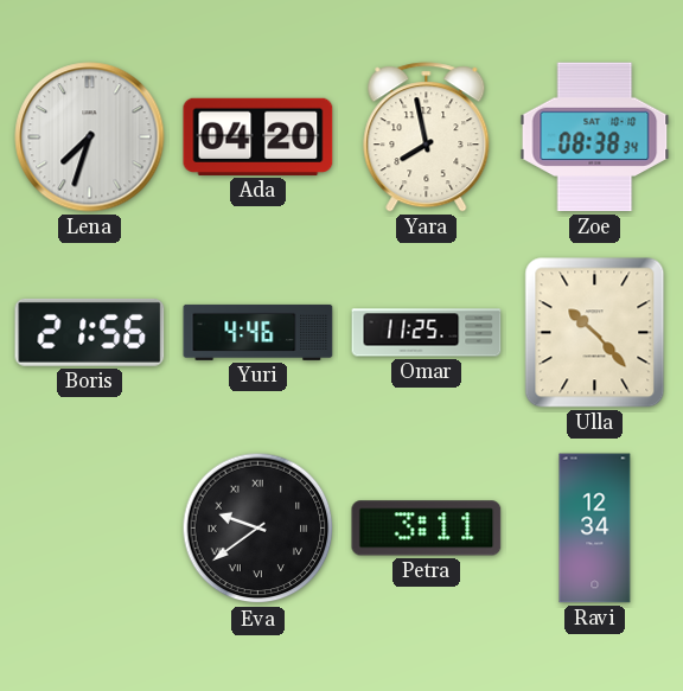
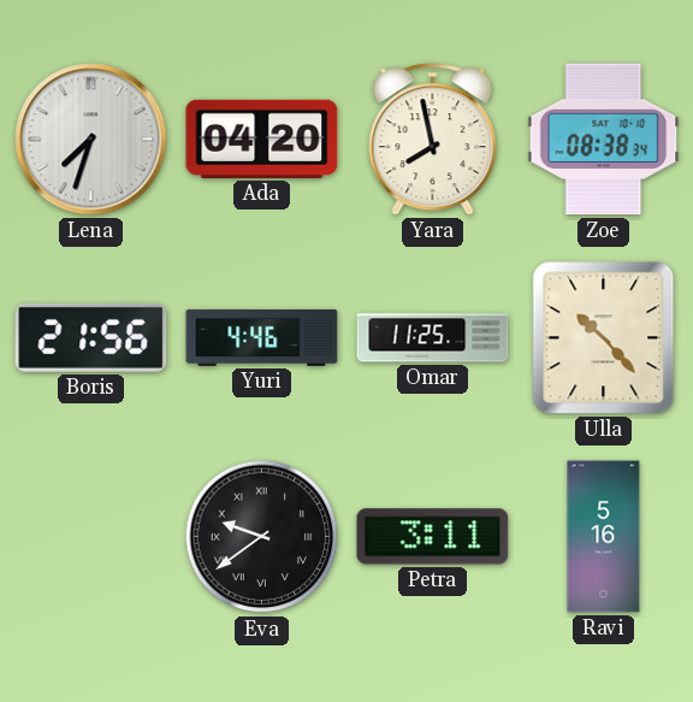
Ravi: 12:34 -> 5:16
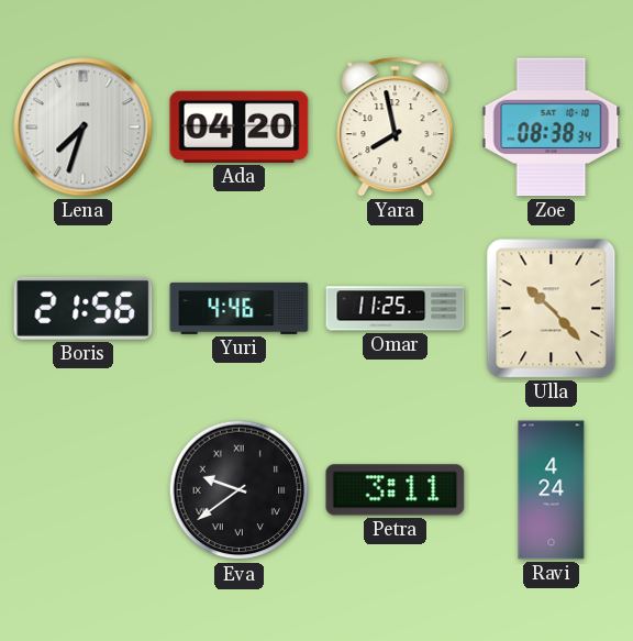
Ravi: 5:16 -> 4:24
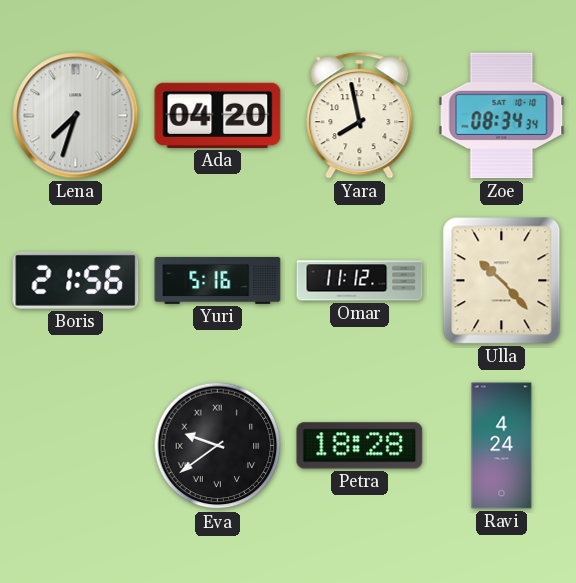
Zoe: 08:38 -> 08:34
Yuri: 4:46 -> 5:16
Omar: 11:25 -> 11:12
Petra: 3:11 -> 18:28
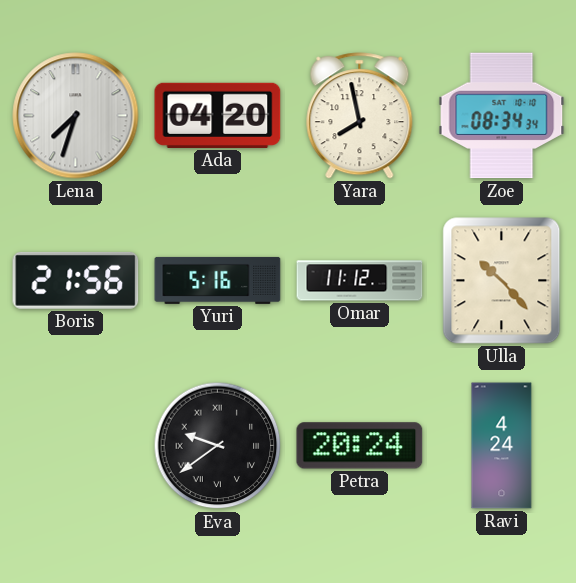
Petra: 18:28 -> 20:24
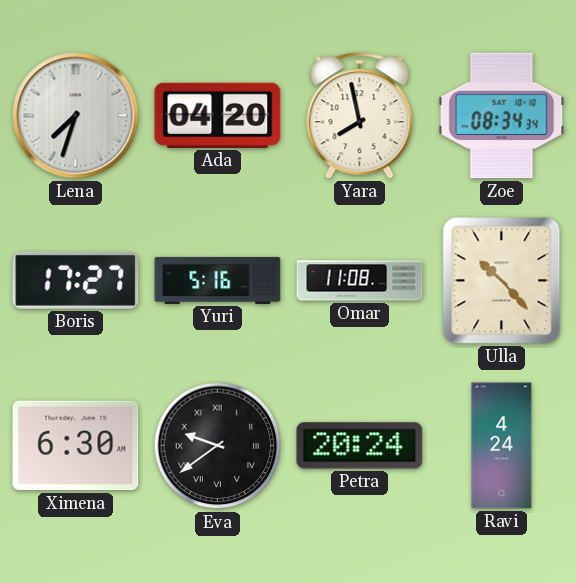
Boris: 21:56 -> 17:27
Omar: 11:12 -> 11:08
Ximena: none -> 6:30
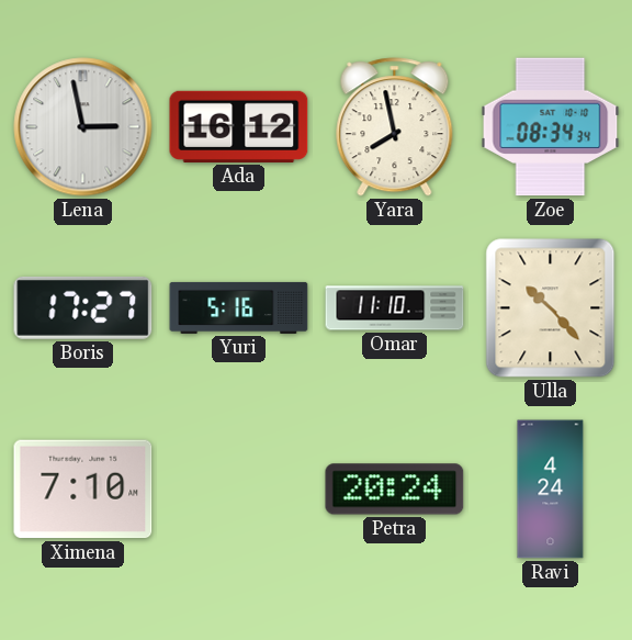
Lena: 7:33 -> 2:58
Ada: 04:20 -> 16:12
Omar: 11:08 -> 11:10
Ximena: 6:30 -> 7:10
Eva: 9:39 -> none
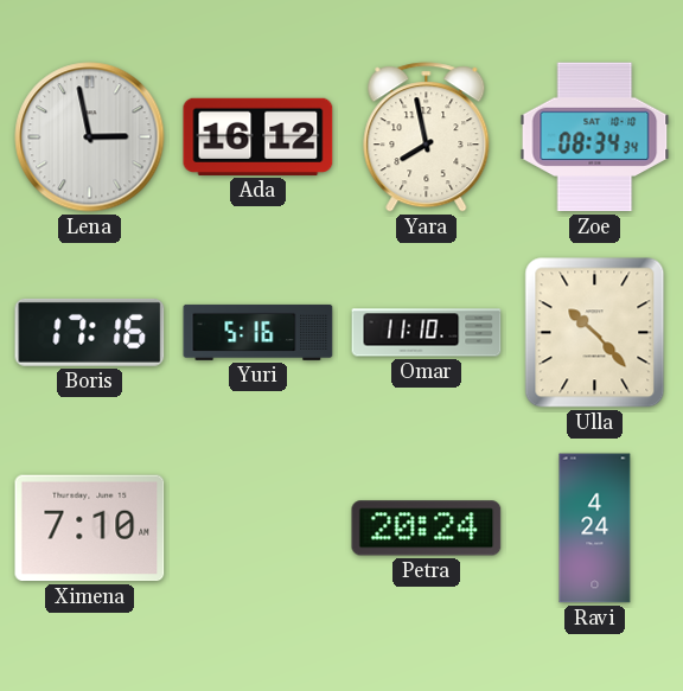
Boris: 17:27 -> 17:16
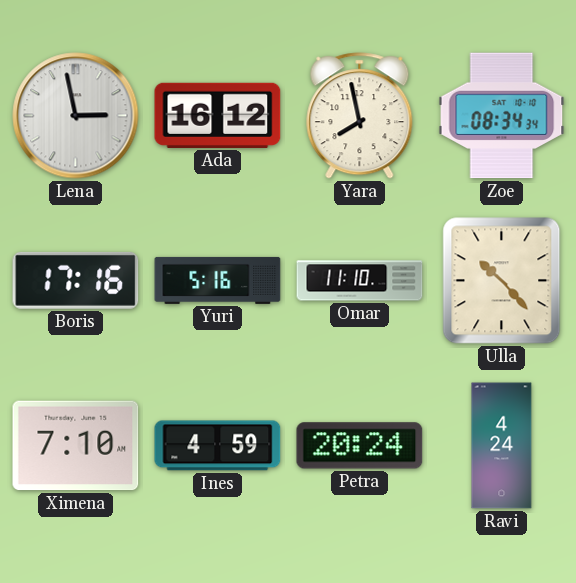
Ines: none -> 4:59
